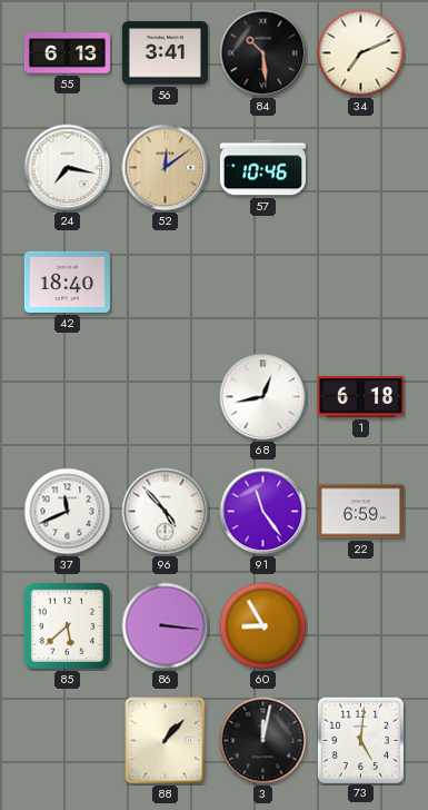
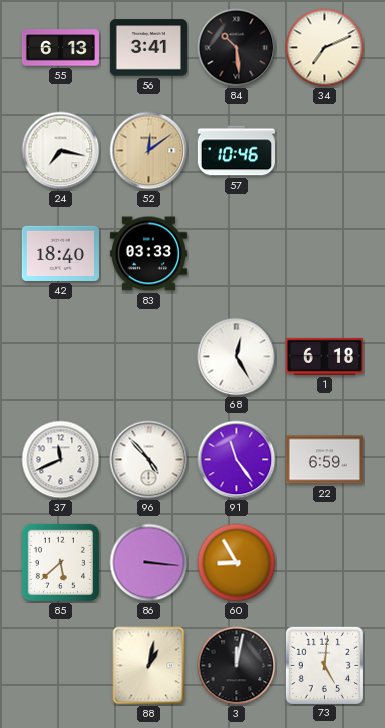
83: none -> 03:33
68: 12:43 -> 12:25
88: 1:07 -> 1:02
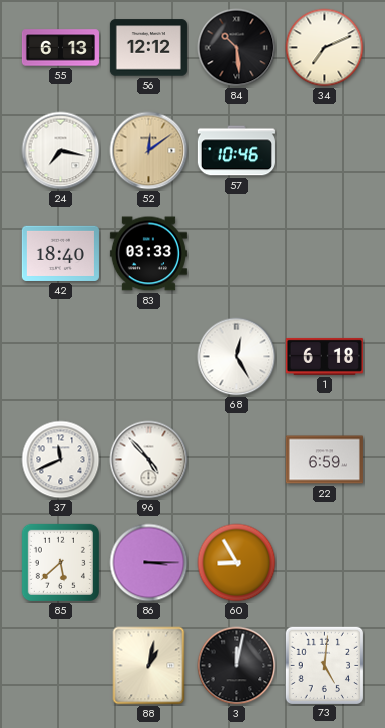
56: 3:41 -> 12:12
91: 11:24 -> none
86: 3:16 -> 3:15
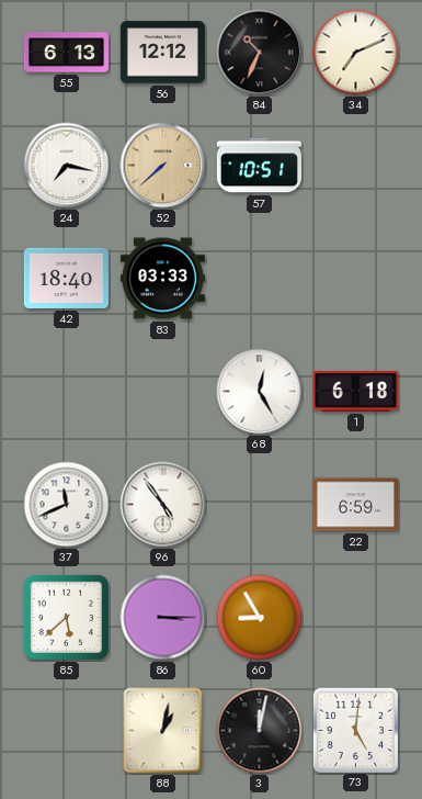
84: 10:29 -> 10:34
52: 12:09 -> 7:38
57: 10:46 -> 10:51
96: 4:53 -> 4:54
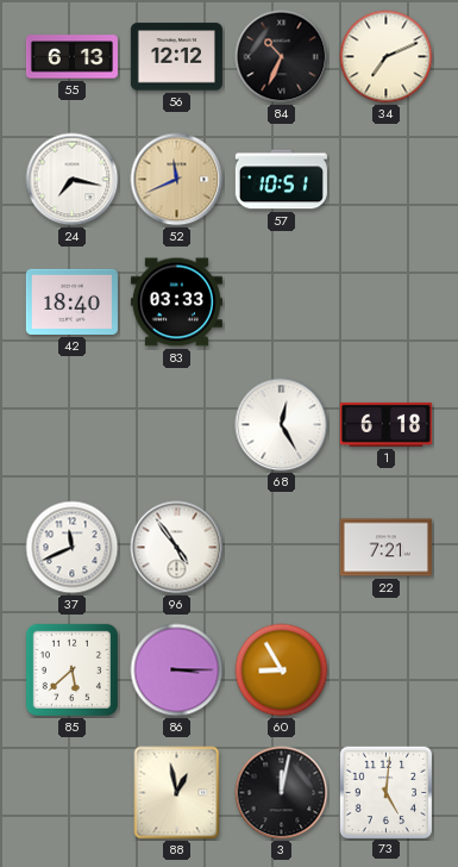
52: 7:38 -> 11:41
22: 6:59 -> 7:21
88: 1:02 -> 12:58
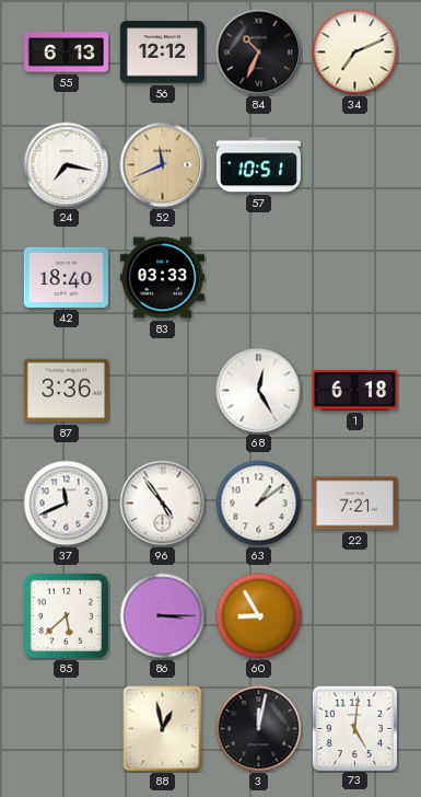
87: none -> 3:36
63: none -> 1:09
